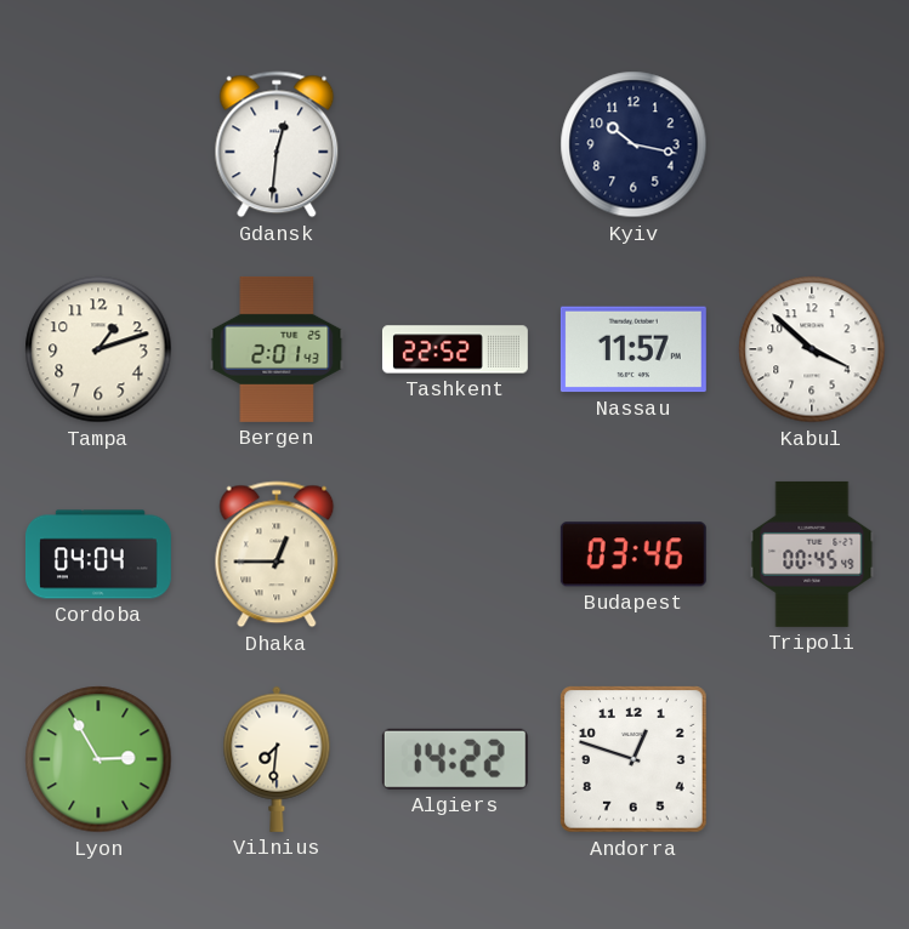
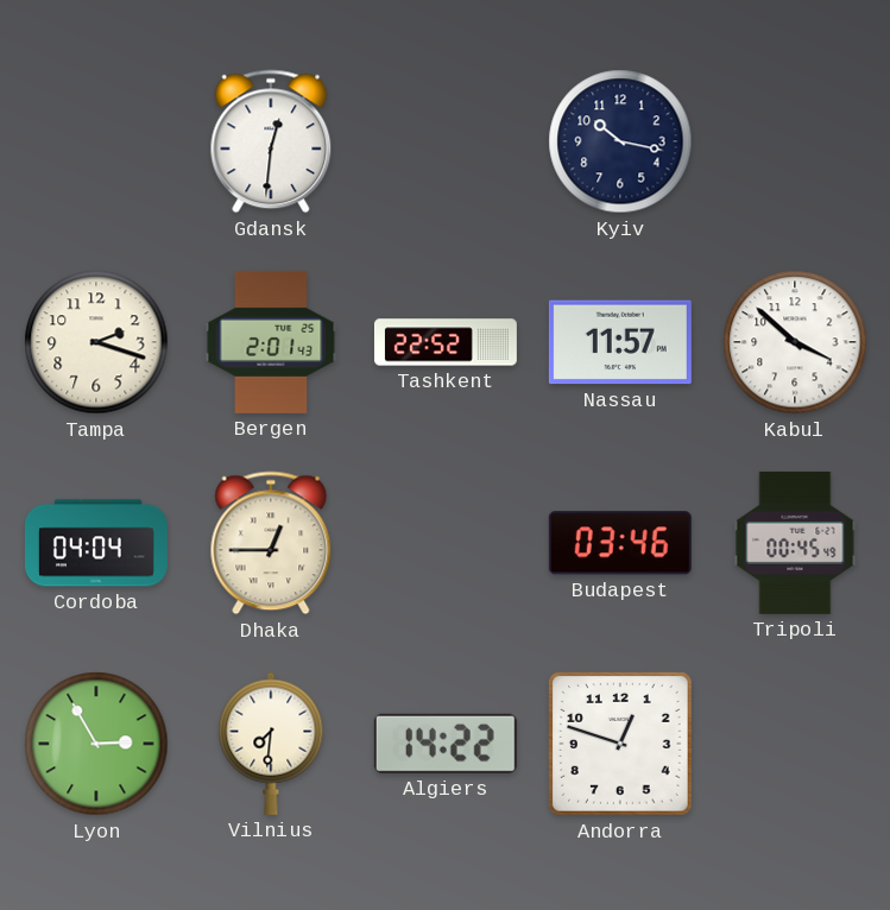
Tampa: 1:12 -> 2:18
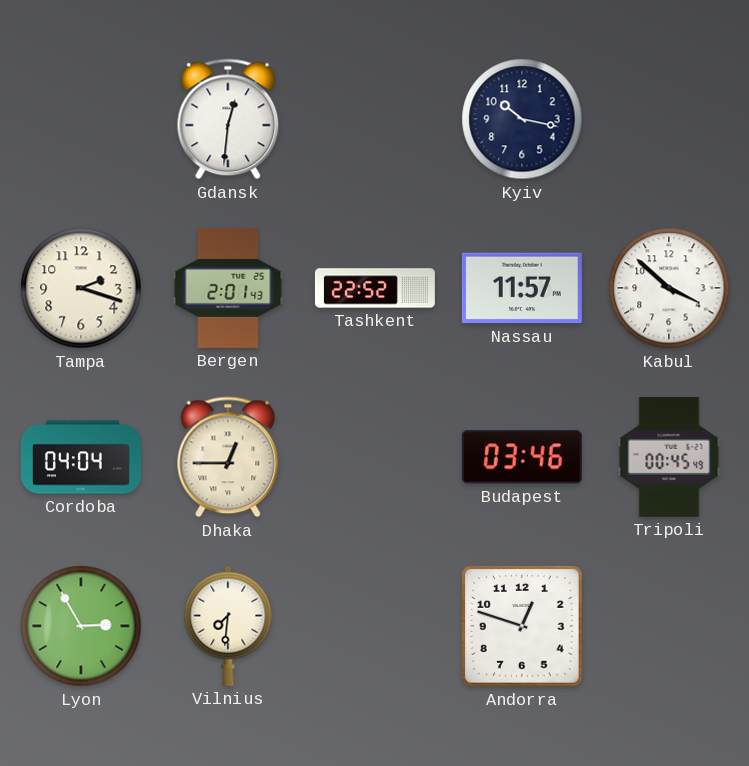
Algiers: 14:22 -> none
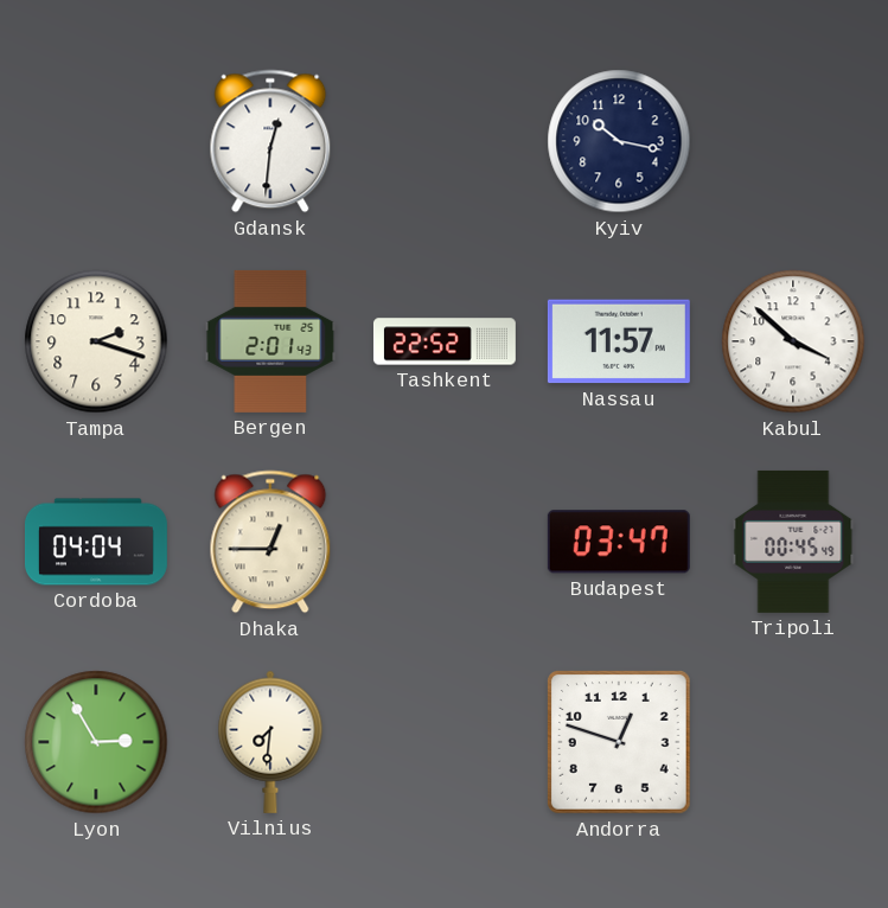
Budapest: 03:46 -> 03:47
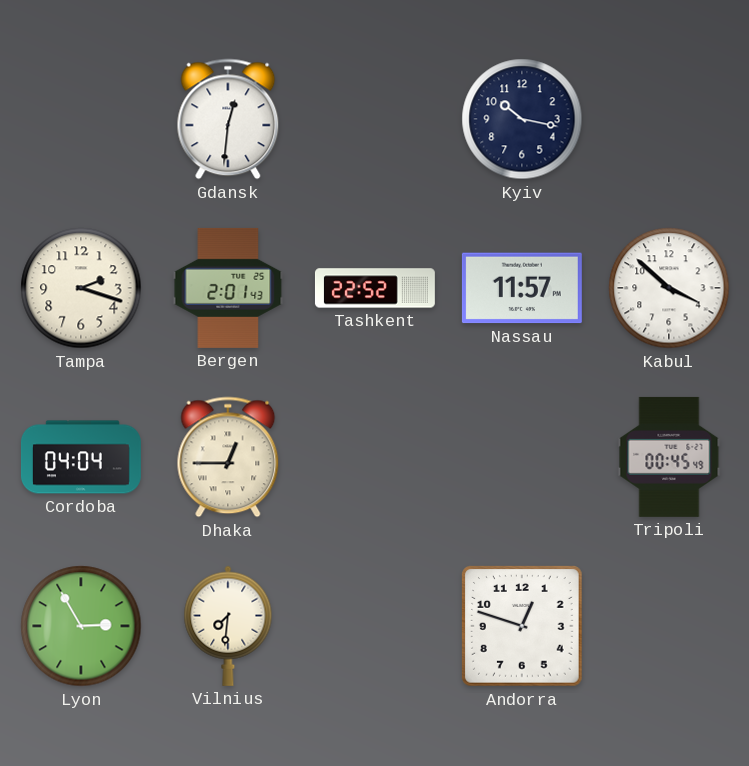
Budapest: 03:47 -> none
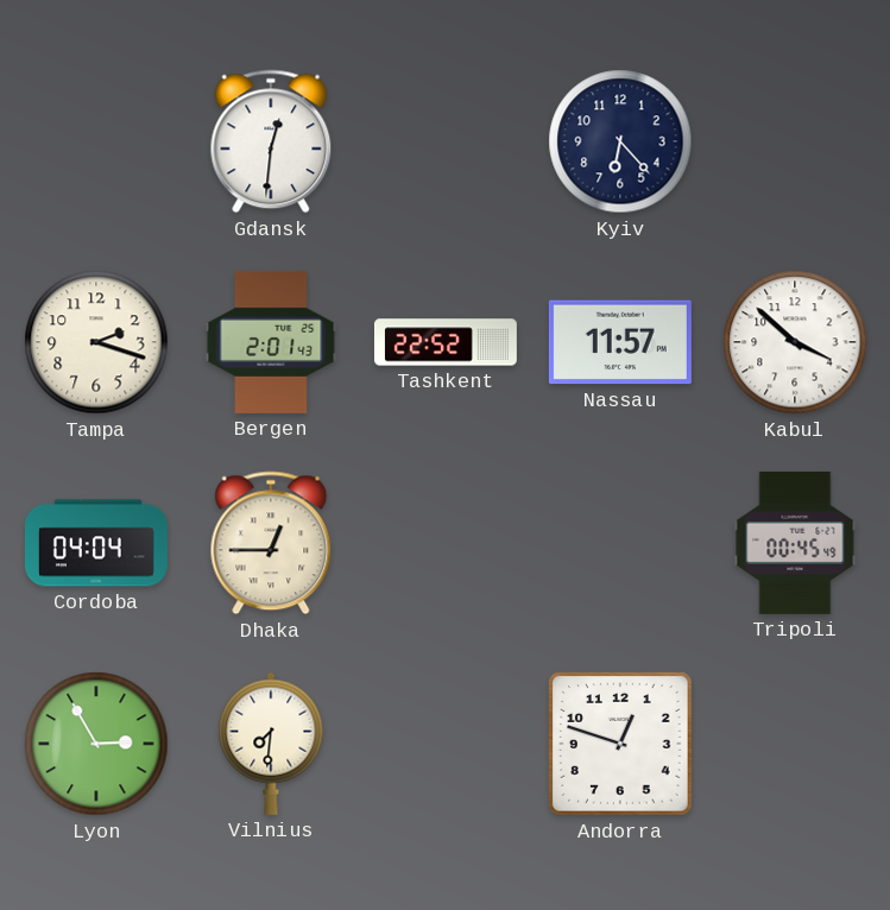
Kyiv: 10:17 -> 6:23
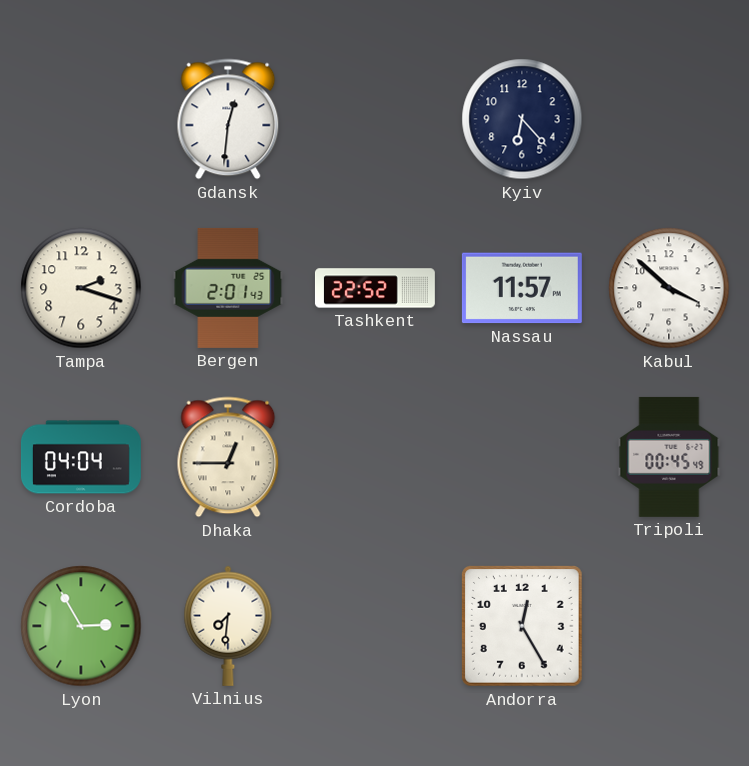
Andorra: 12:48 -> 12:25
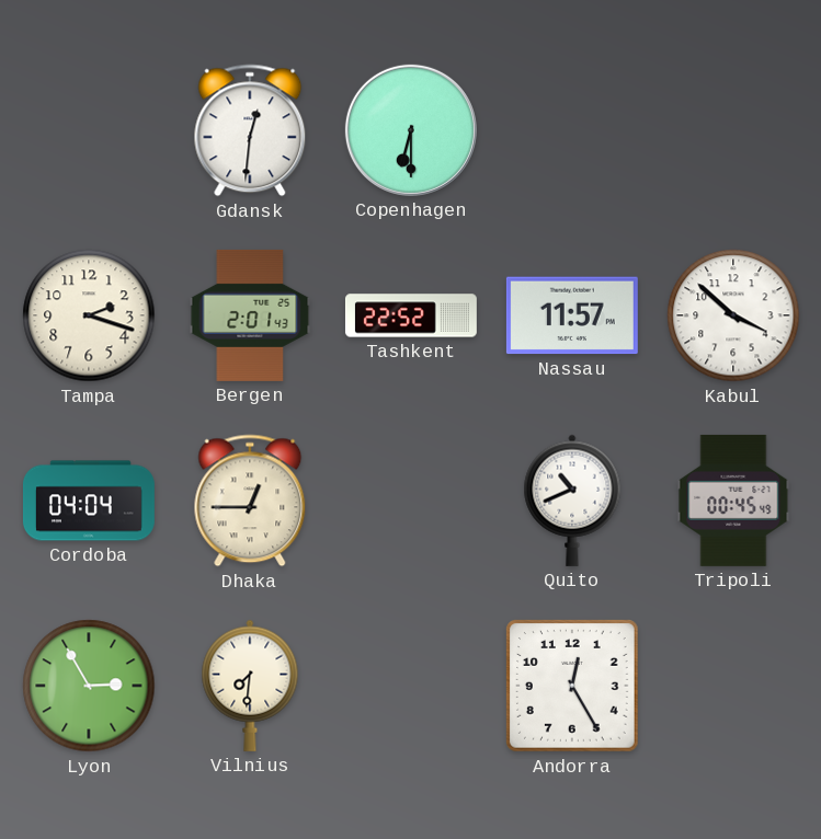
Copenhagen: none -> 6:30
Kyiv: 6:23 -> none
Quito: none -> 10:41
